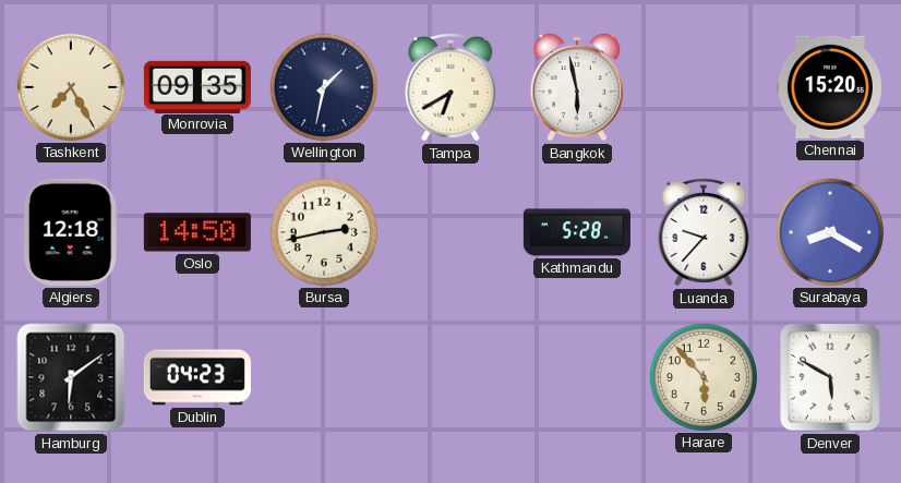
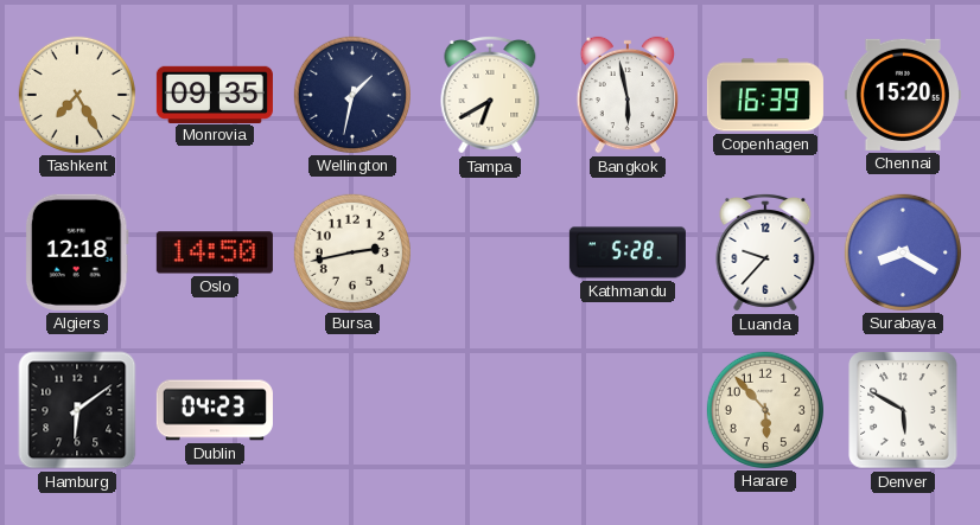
Copenhagen: none -> 16:39
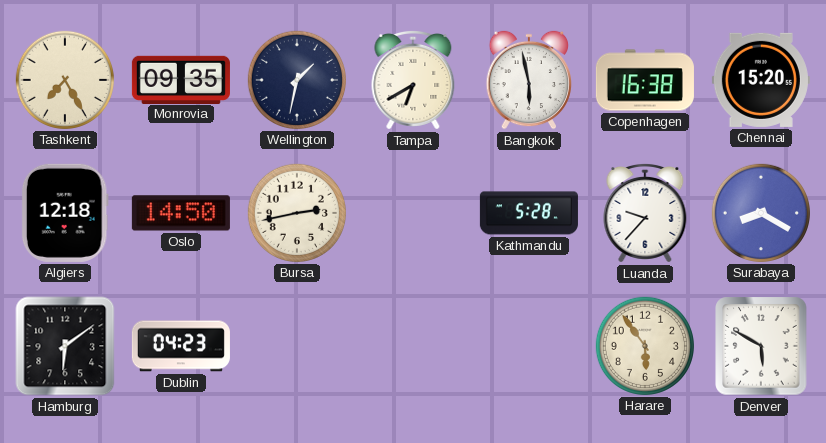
Copenhagen: 16:39 -> 16:38
Harare: 5:53 -> 5:54
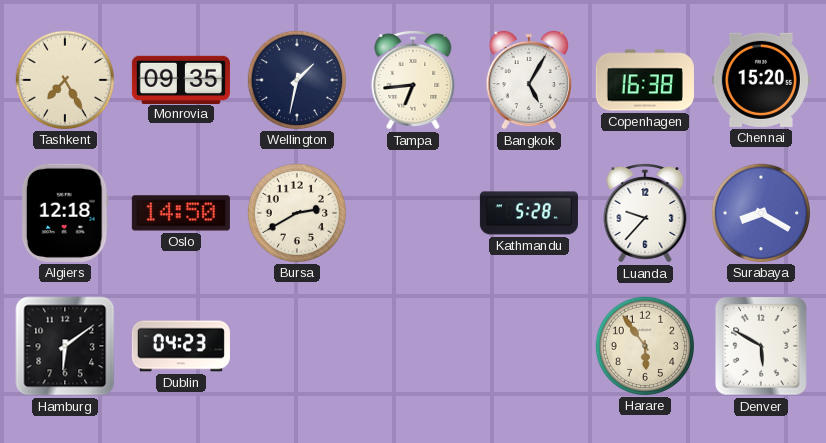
Tampa: 6:40 -> 6:44
Bangkok: 5:58 -> 5:05
Bursa: 2:43 -> 2:40
